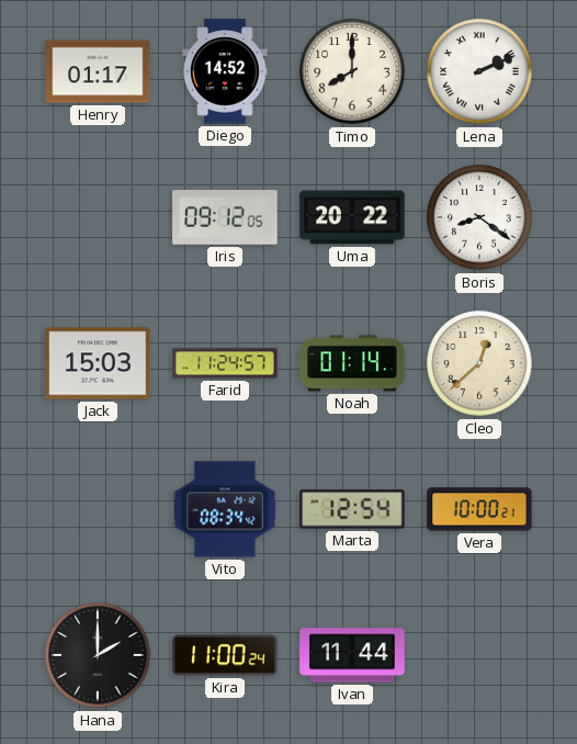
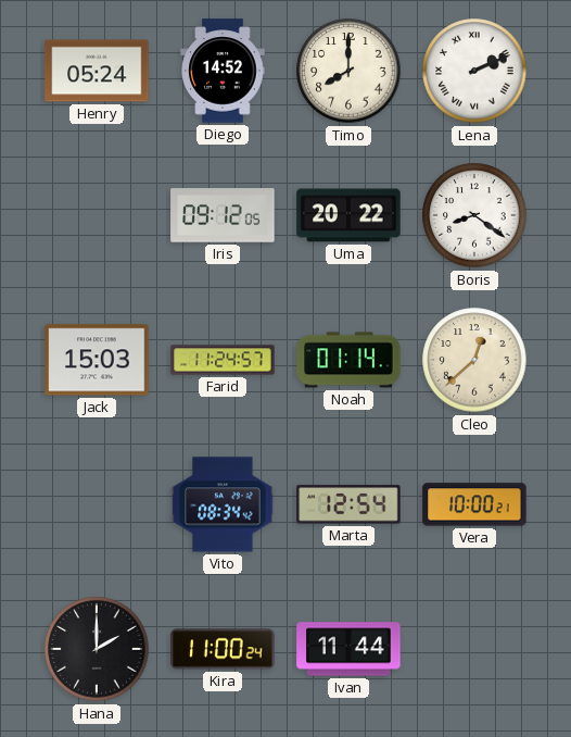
Henry: 01:17 -> 05:24
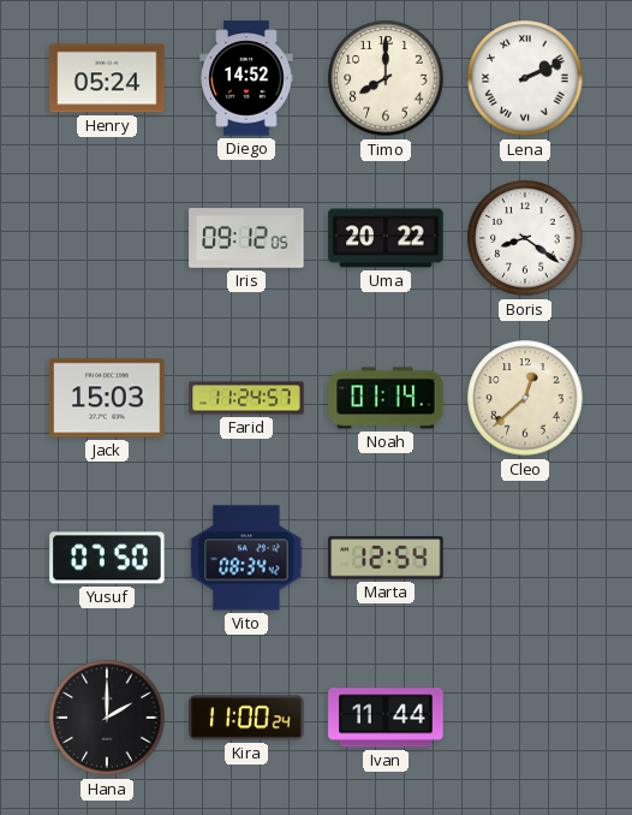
Yusuf: none -> 07:50
Vera: 10:00 -> none
